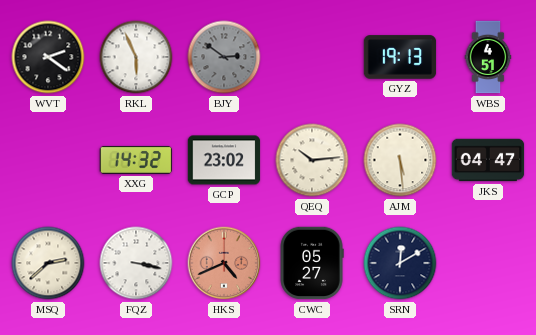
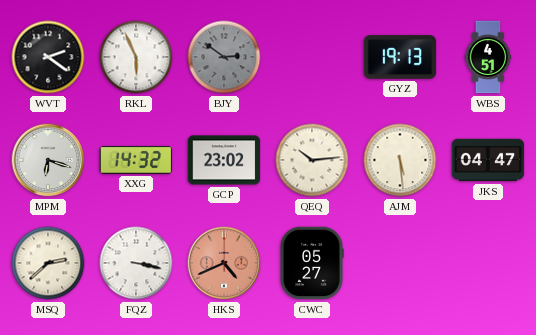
MPM: none -> 6:18
SRN: 12:10 -> none
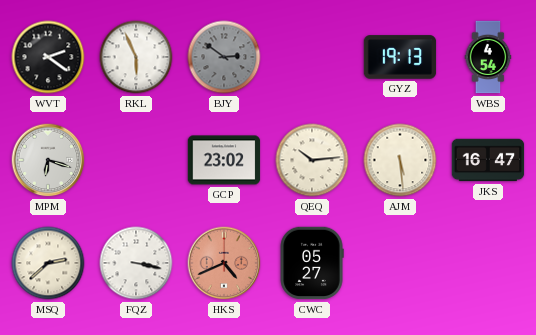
WBS: 4:51 -> 4:54
XXG: 14:32 -> none
JKS: 04:47 -> 16:47
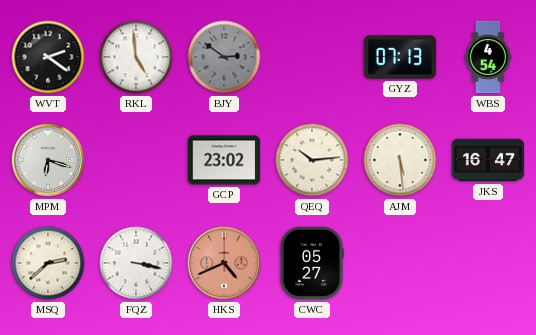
RKL: 5:56 -> 4:59
GYZ: 19:13 -> 07:13
